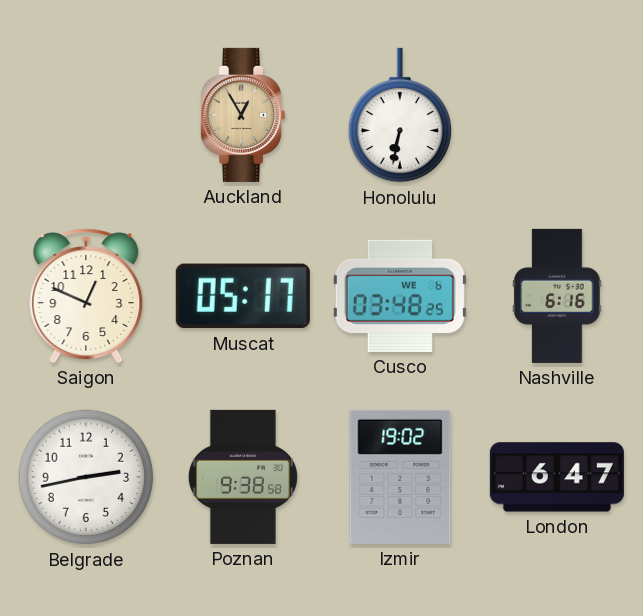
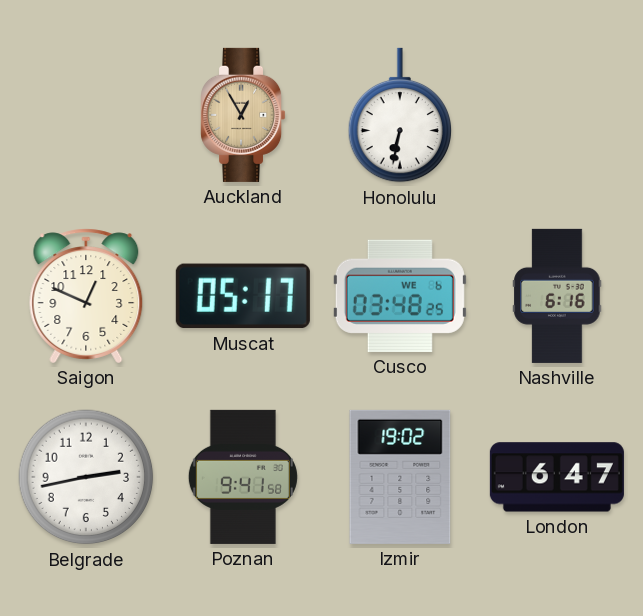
Poznan: 9:38 -> 9:41
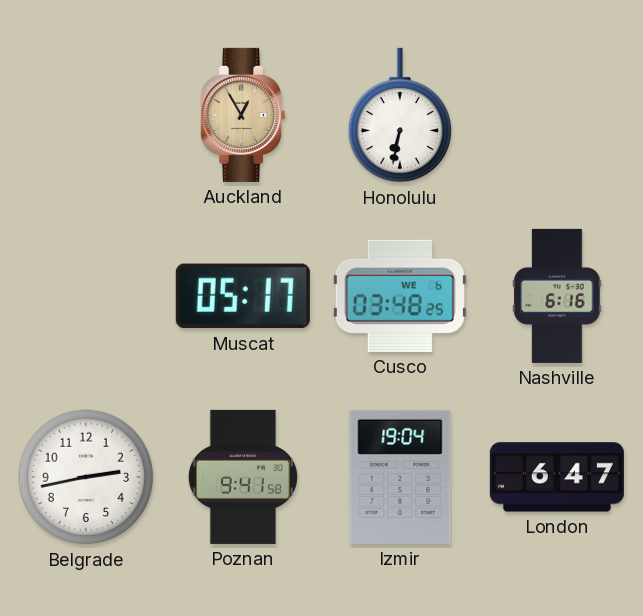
Saigon: 12:49 -> none
Izmir: 19:02 -> 19:04
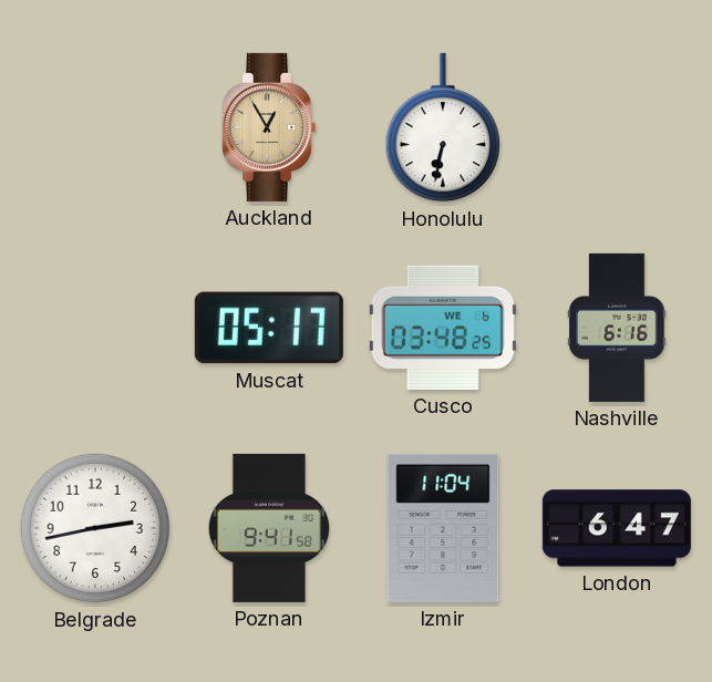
Izmir: 19:04 -> 11:04
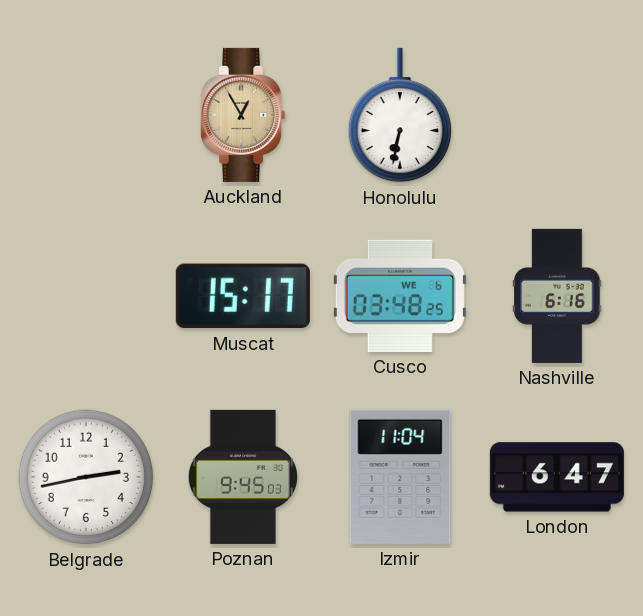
Muscat: 05:17 -> 15:17
Poznan: 9:41 -> 9:45
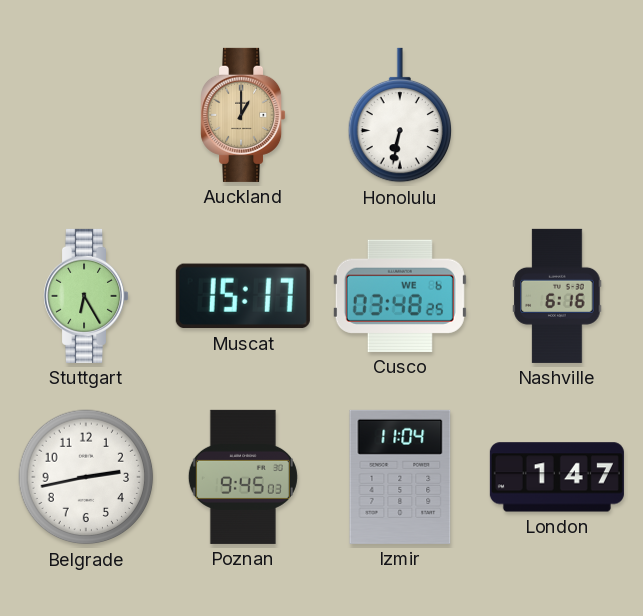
Auckland: 12:55 -> 1:00
Stuttgart: none -> 6:25
London: 6:47 -> 1:47
